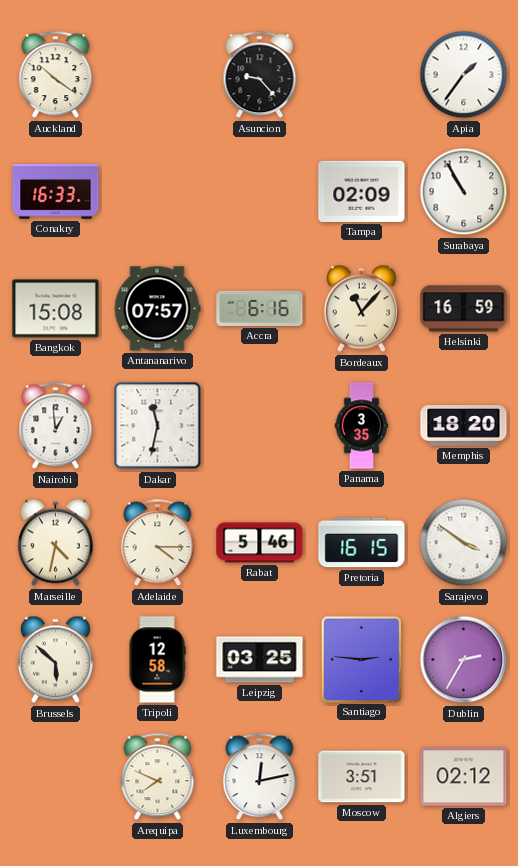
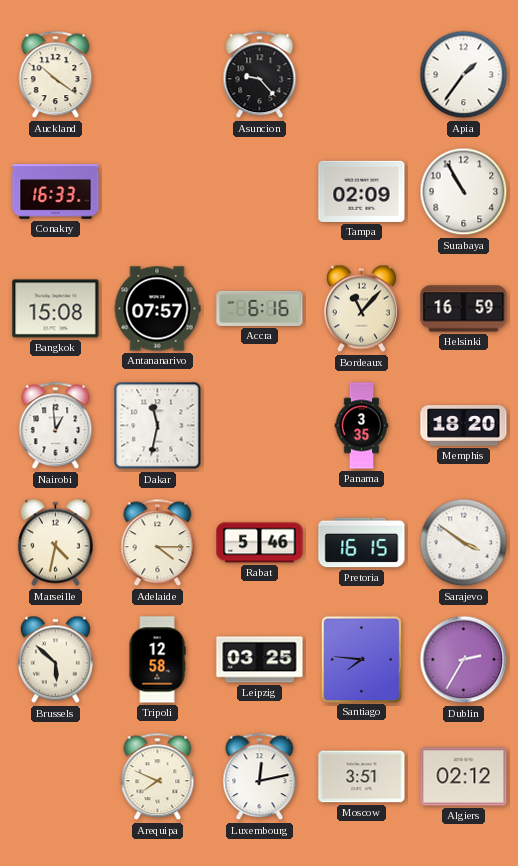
Santiago: 2:46 -> 7:46
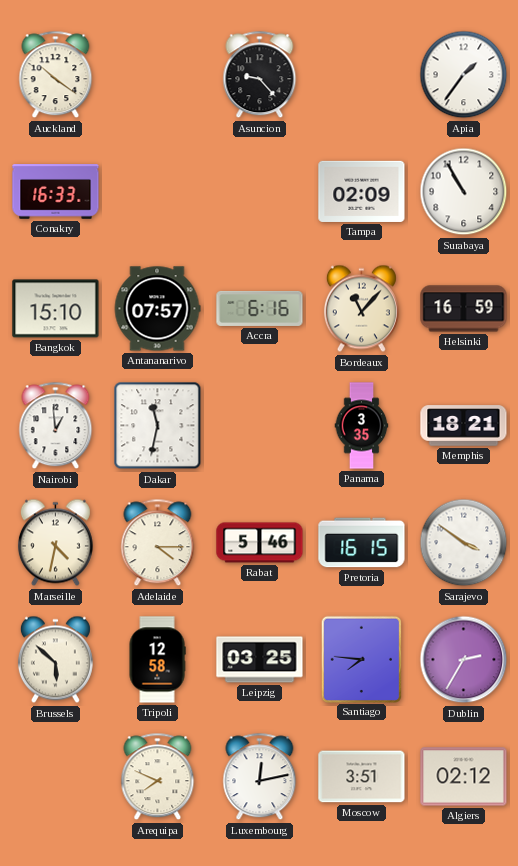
Bangkok: 15:08 -> 15:10
Memphis: 18:20 -> 18:21
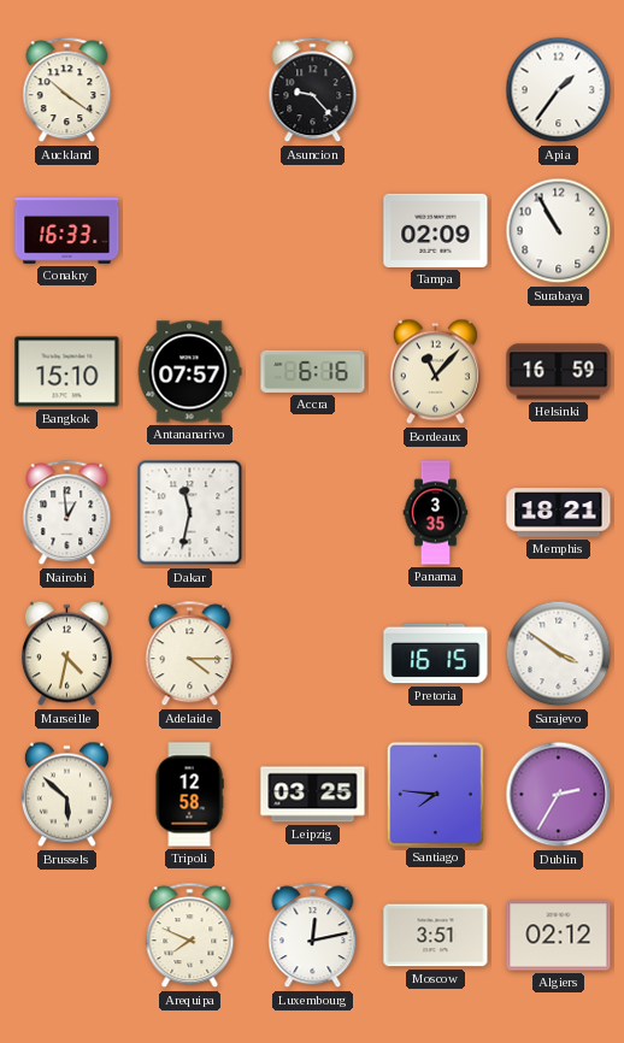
Rabat: 5:46 -> none
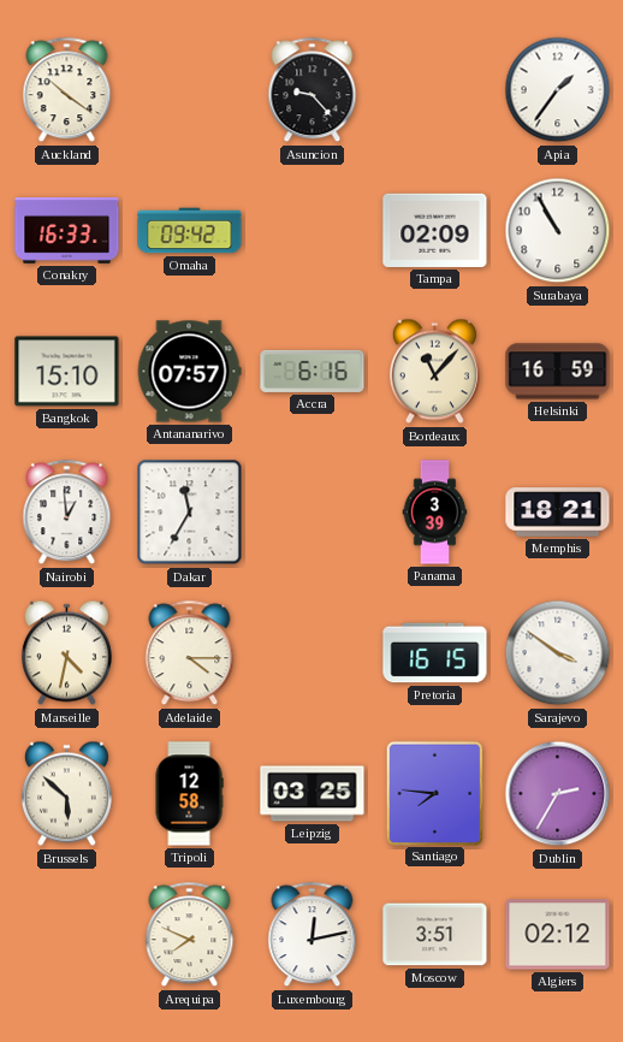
Omaha: none -> 09:42
Dakar: 11:32 -> 11:35
Panama: 3:35 -> 3:39
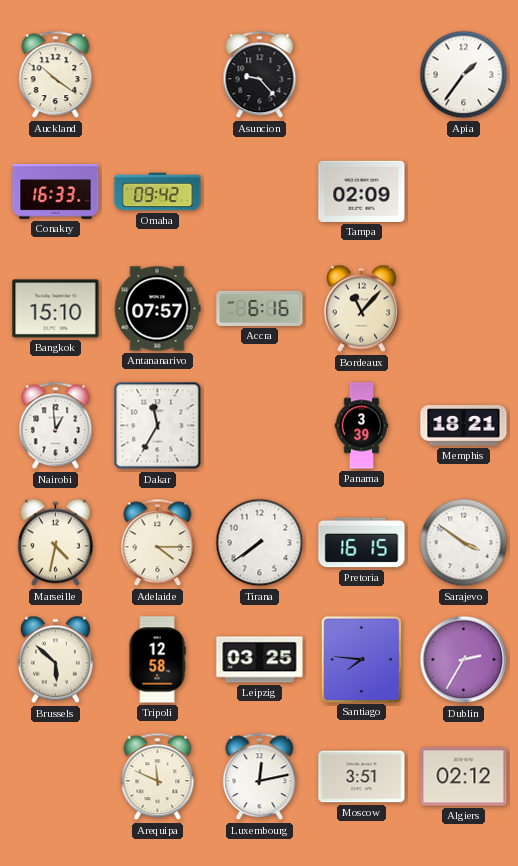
Surabaya: 10:55 -> none
Helsinki: 16:59 -> none
Tirana: none -> 7:39
Arequipa: 7:49 -> 11:49
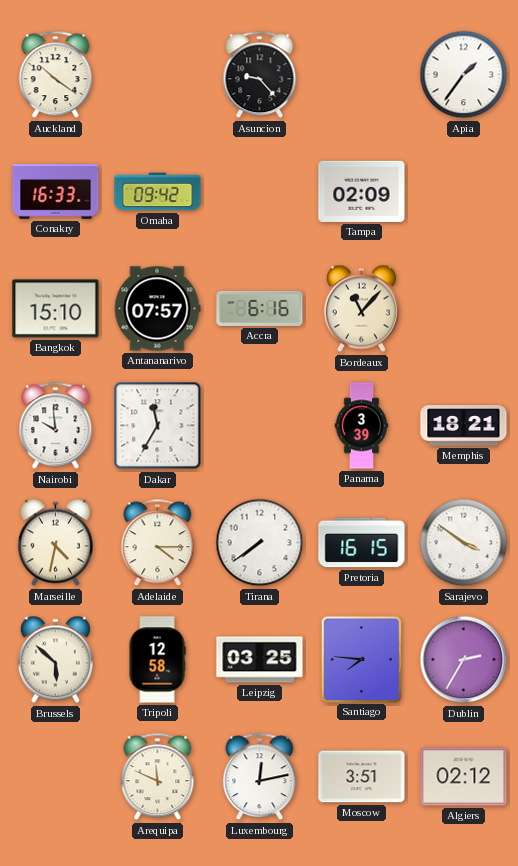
Nairobi: 12:59 -> 9:59
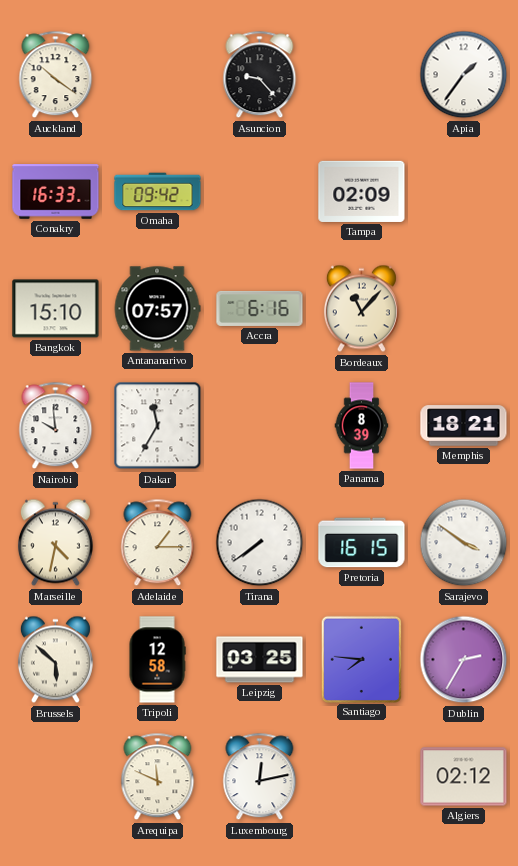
Panama: 3:39 -> 8:39
Adelaide: 4:15 -> 1:15
Moscow: 3:51 -> none
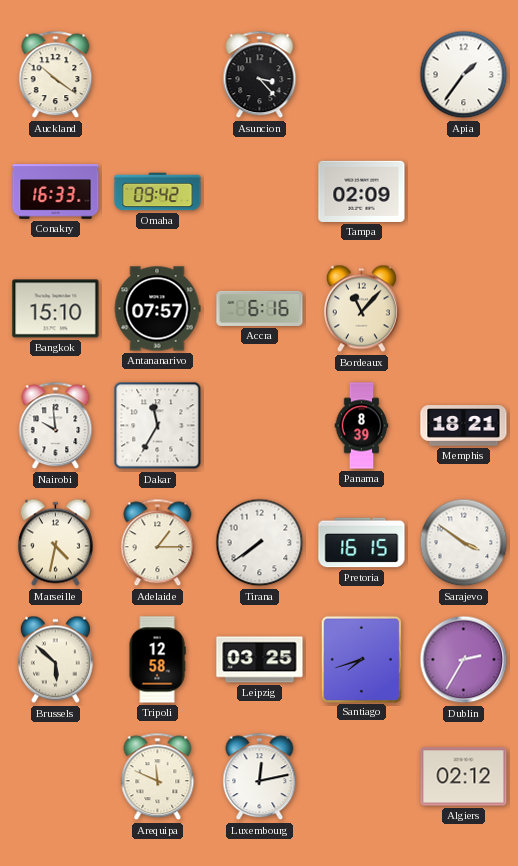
Asuncion: 9:23 -> 3:23
Santiago: 7:46 -> 7:42
